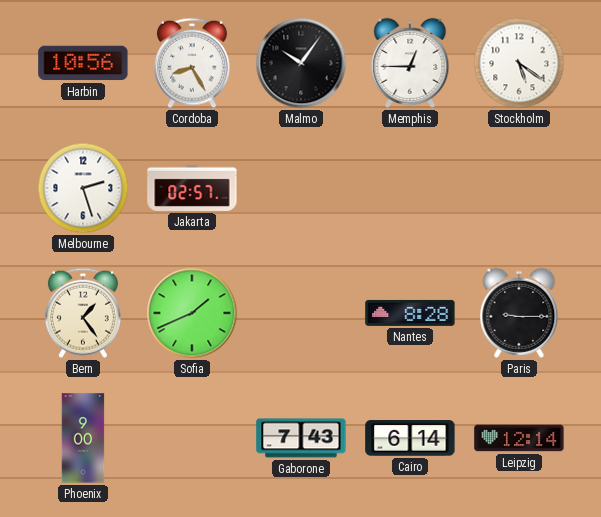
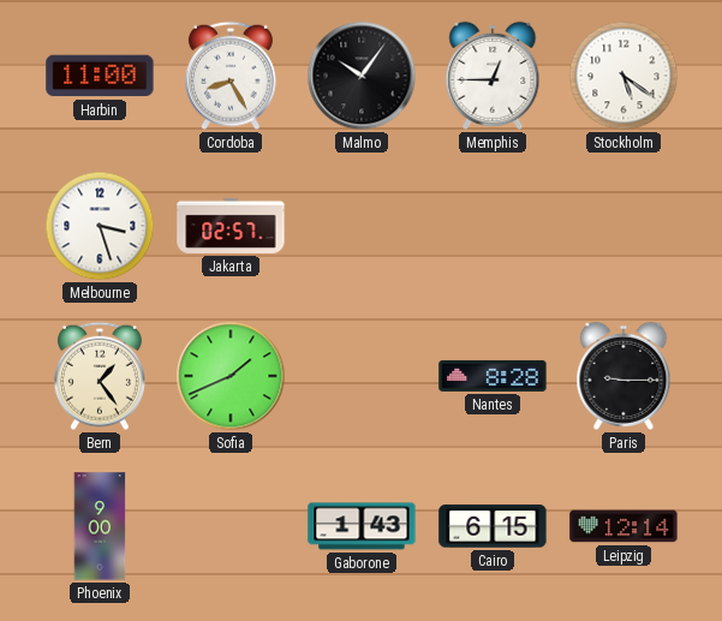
Harbin: 10:56 -> 11:00
Melbourne: 2:27 -> 3:27
Gaborone: 7:43 -> 1:43
Cairo: 6:14 -> 6:15
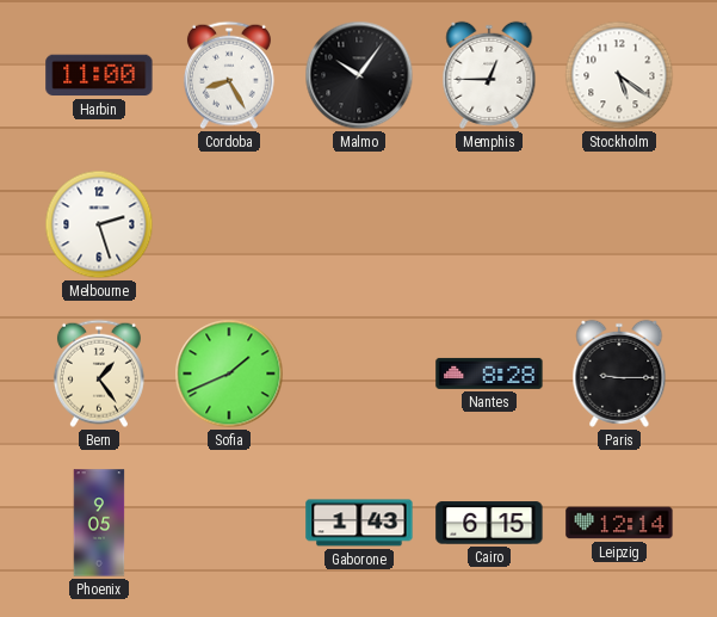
Melbourne: 3:27 -> 2:27
Jakarta: 02:57 -> none
Phoenix: 9:00 -> 9:05
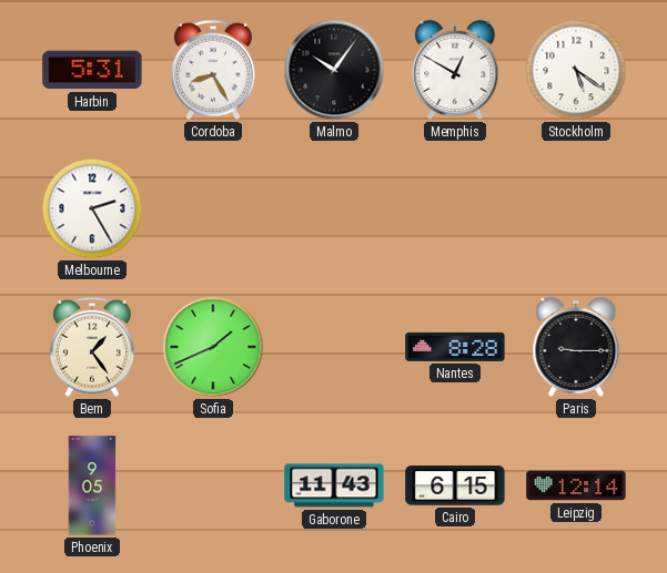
Harbin: 11:00 -> 5:31
Memphis: 12:45 -> 12:50
Melbourne: 2:27 -> 2:25
Gaborone: 1:43 -> 11:43
